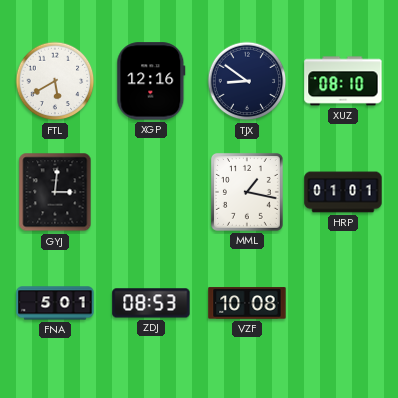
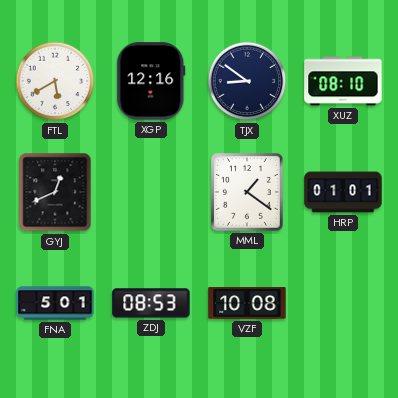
GYJ: 3:01 -> 12:41
MML: 1:17 -> 1:21
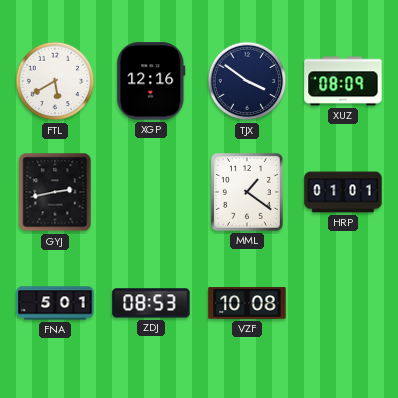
TJX: 8:51 -> 3:51
XUZ: 08:10 -> 08:09
GYJ: 12:41 -> 2:43
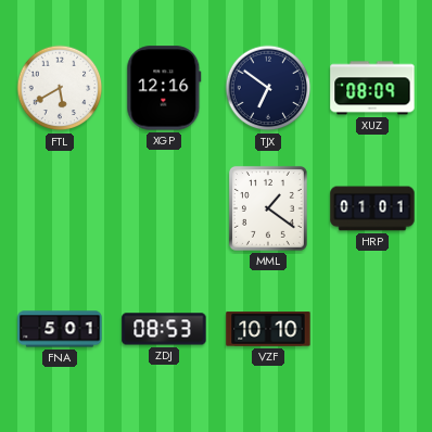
TJX: 3:51 -> 6:51
GYJ: 2:43 -> none
VZF: 10:08 -> 10:10
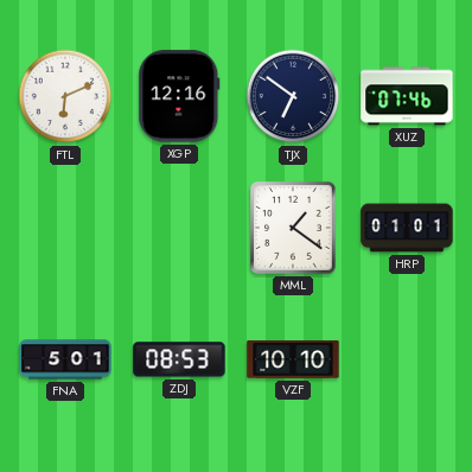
FTL: 5:40 -> 6:11
XUZ: 08:09 -> 07:46
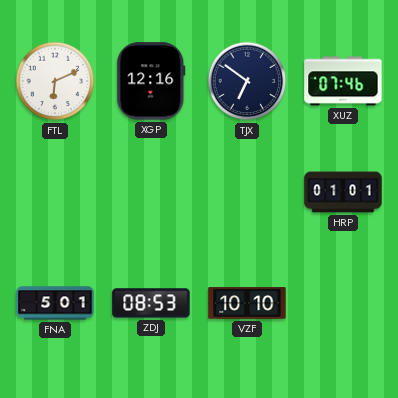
MML: 1:21 -> none
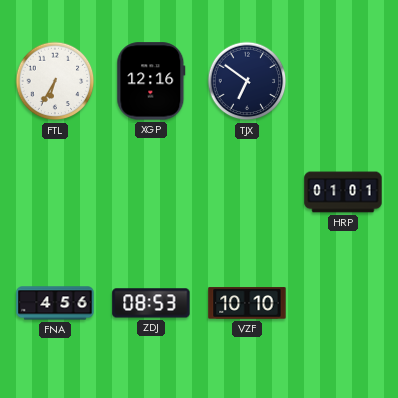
FTL: 6:11 -> 6:35
XUZ: 07:46 -> none
FNA: 5:01 -> 4:56
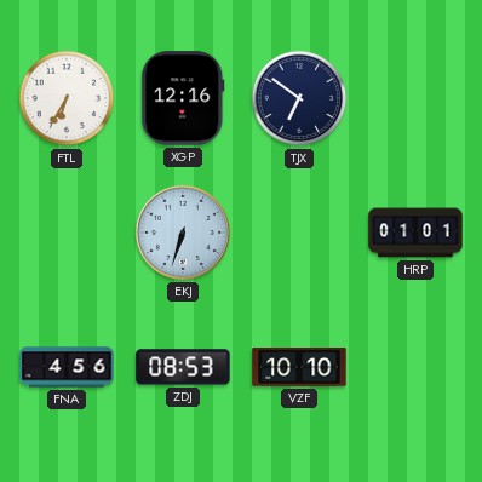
EKJ: none -> 6:33
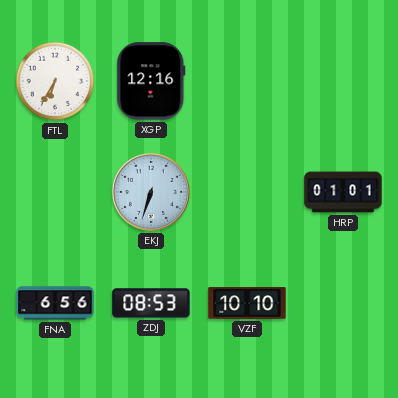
TJX: 6:51 -> none
FNA: 4:56 -> 6:56
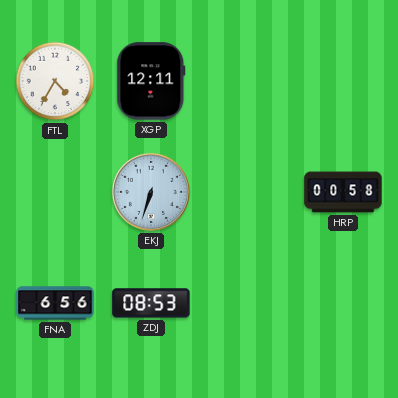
FTL: 6:35 -> 4:35
XGP: 12:16 -> 12:11
HRP: 01:01 -> 00:58
VZF: 10:10 -> none
